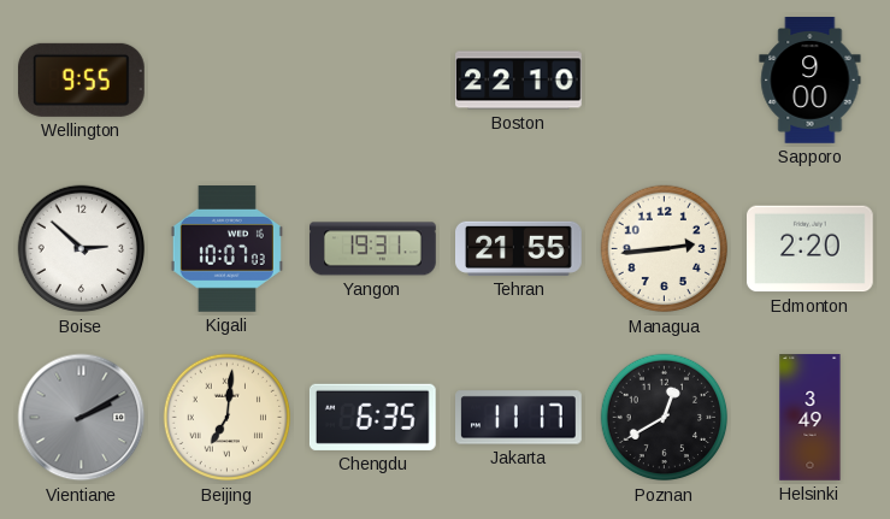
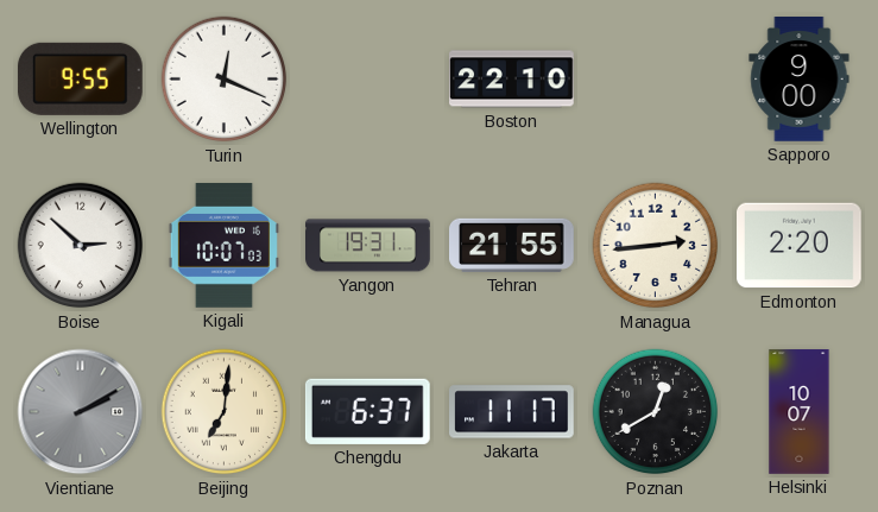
Turin: none -> 12:19
Chengdu: 6:35 -> 6:37
Helsinki: 3:49 -> 10:07
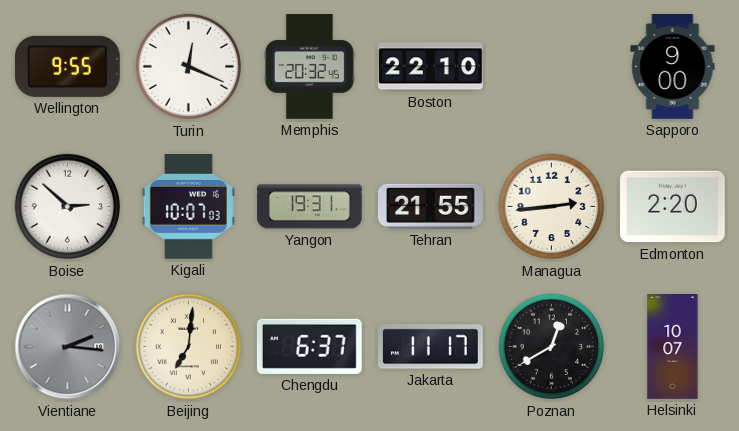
Memphis: none -> 20:32
Vientiane: 2:10 -> 2:16
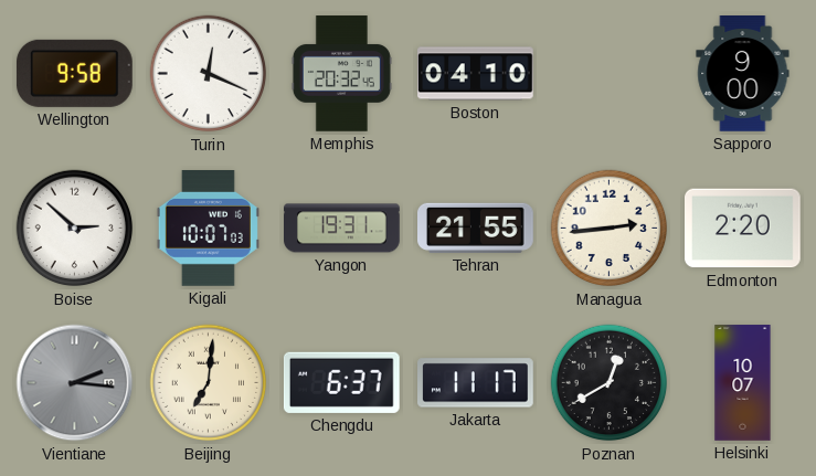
Wellington: 9:55 -> 9:58
Boston: 22:10 -> 04:10
